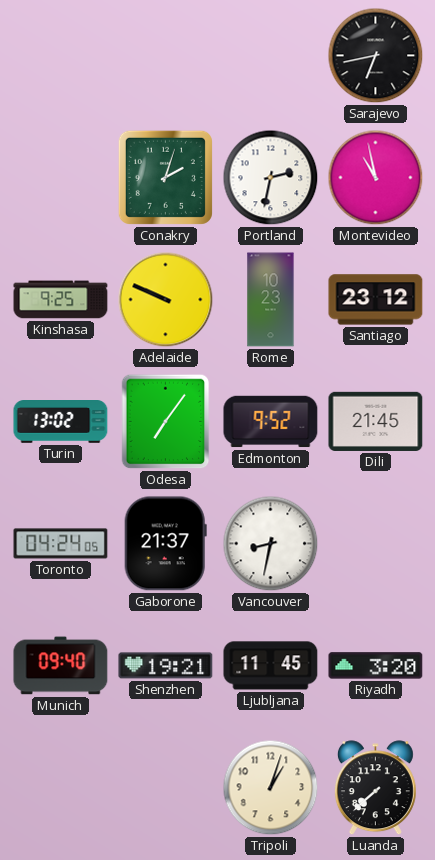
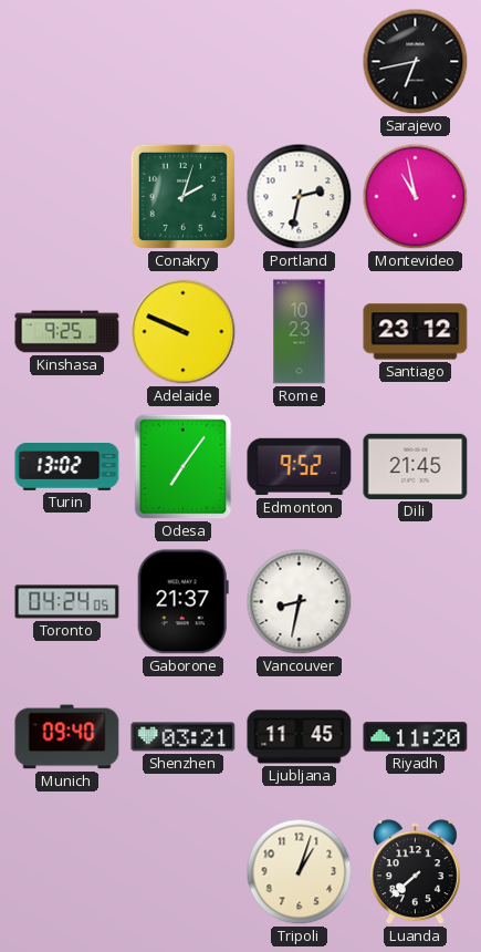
Shenzhen: 19:21 -> 03:21
Riyadh: 3:20 -> 11:20
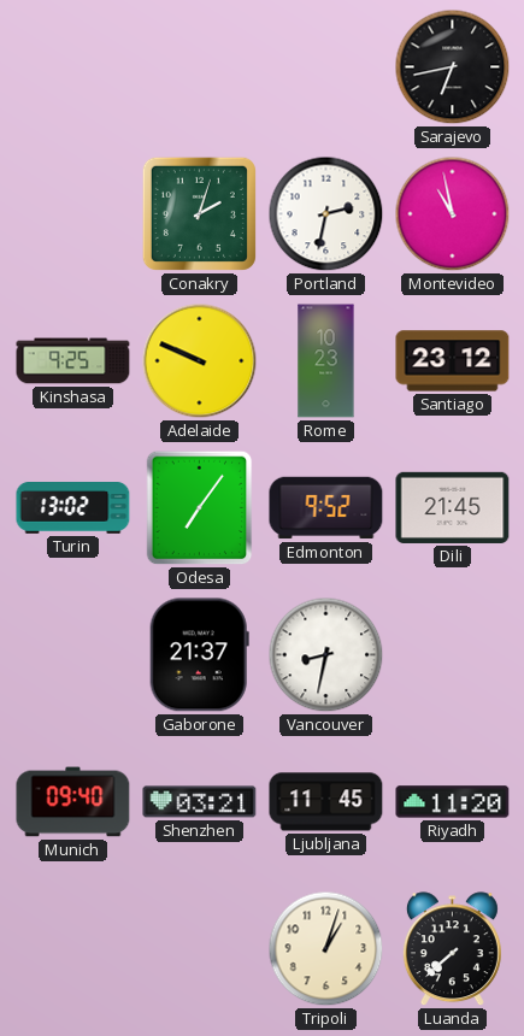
Toronto: 04:24 -> none
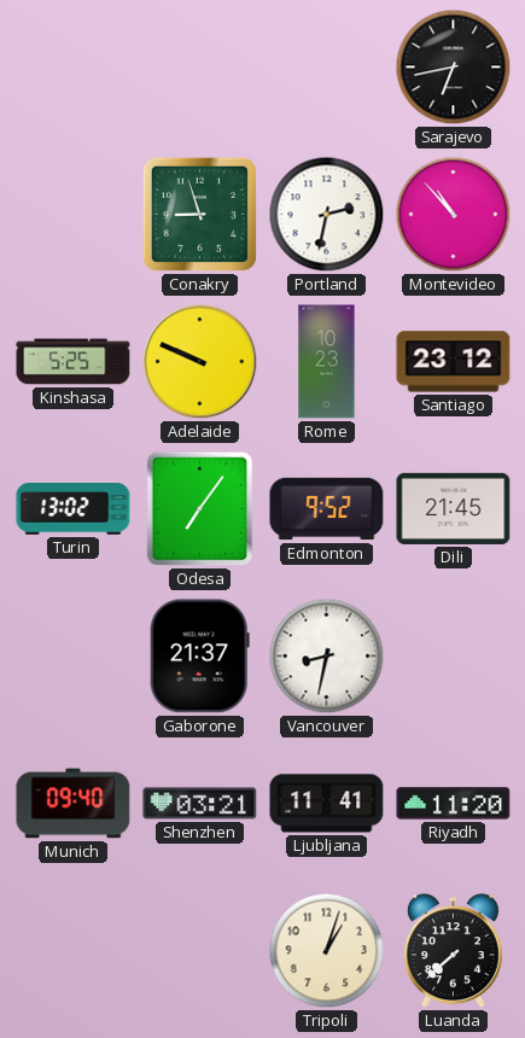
Conakry: 2:03 -> 8:57
Montevideo: 10:58 -> 10:53
Kinshasa: 9:25 -> 5:25
Ljubljana: 11:45 -> 11:41
